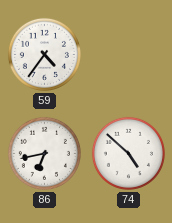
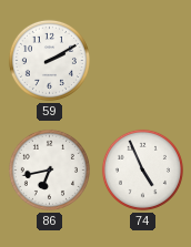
59: 4:36 -> 2:10
74: 4:52 -> 4:56
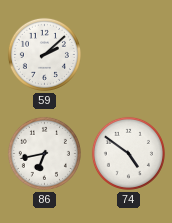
59: 2:10 -> 2:08
74: 4:56 -> 4:51
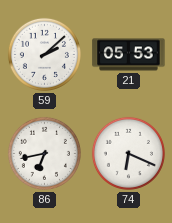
21: none -> 05:53
74: 4:51 -> 6:19
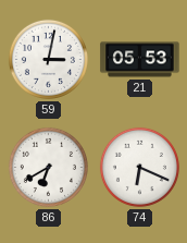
59: 2:08 -> 3:02
86: 6:43 -> 6:40
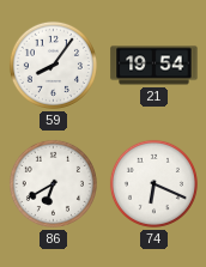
59: 3:02 -> 8:06
21: 05:53 -> 19:54
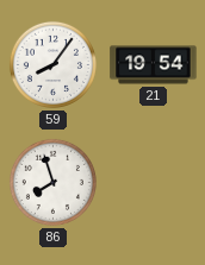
86: 6:40 -> 7:57
74: 6:19 -> none
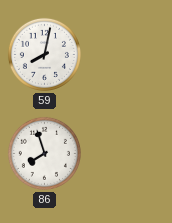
59: 8:06 -> 8:02
21: 19:54 -> none
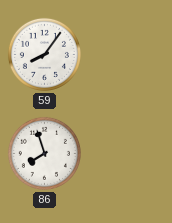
59: 8:02 -> 8:06
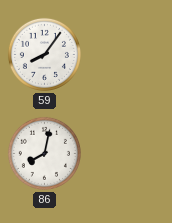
86: 7:57 -> 8:02
